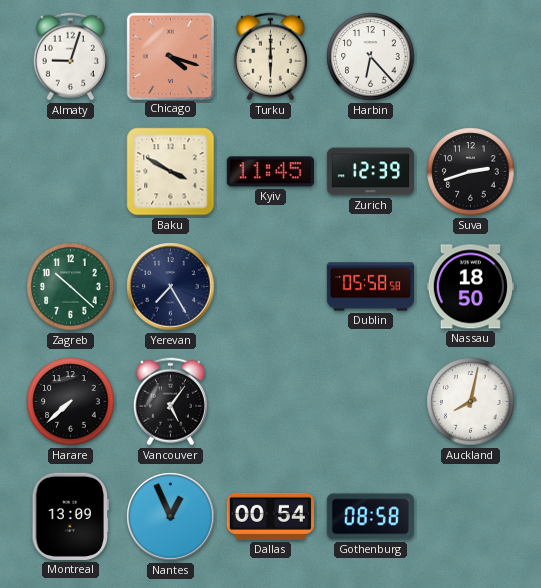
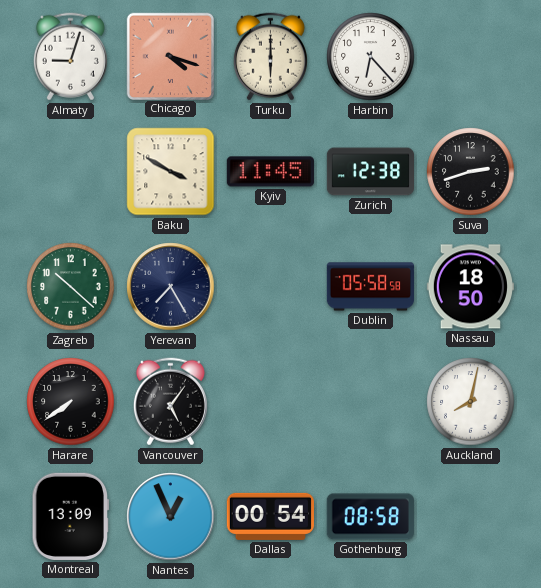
Zurich: 12:39 -> 12:38
Harare: 7:38 -> 7:39
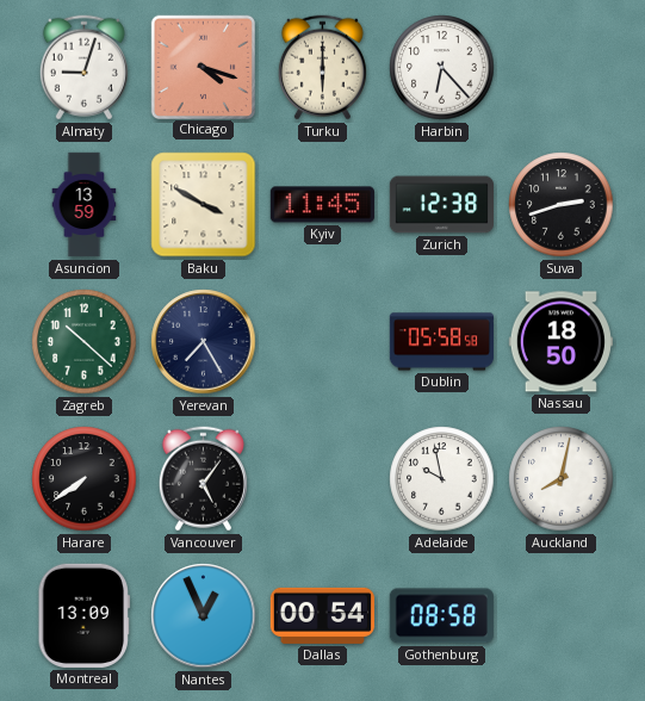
Asuncion: none -> 13:59
Adelaide: none -> 9:58
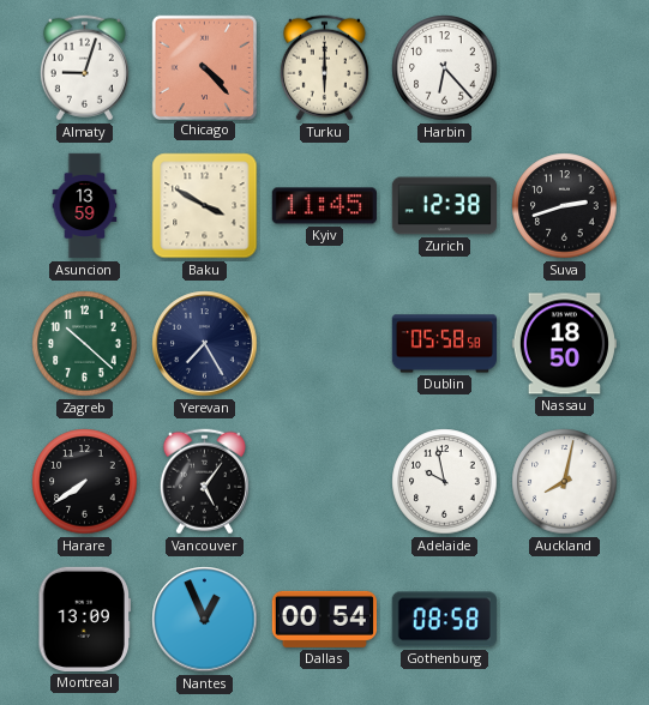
Chicago: 4:18 -> 4:23
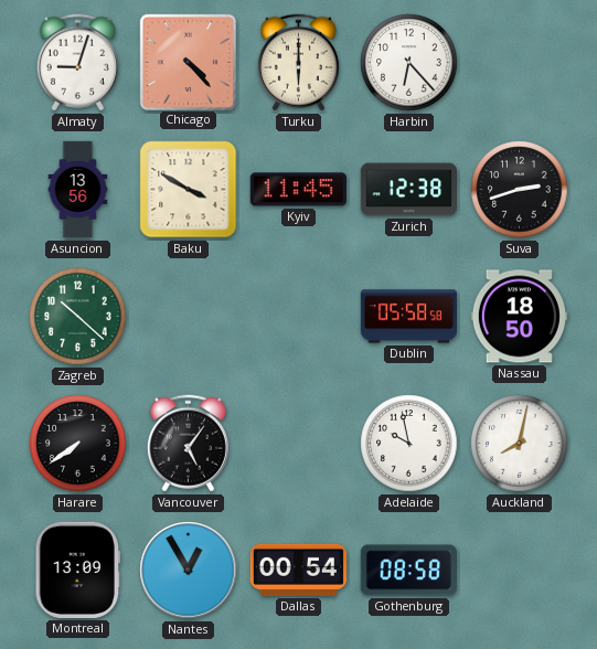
Asuncion: 13:59 -> 13:56
Yerevan: 7:25 -> none
Nantes: 12:56 -> 12:55
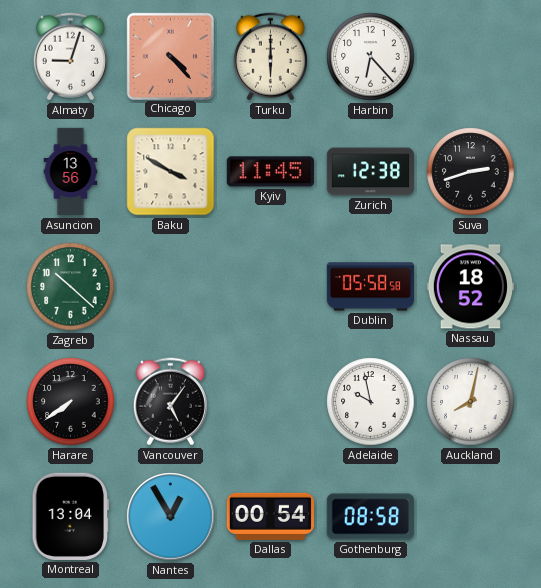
Nassau: 18:50 -> 18:52
Montreal: 13:09 -> 13:04
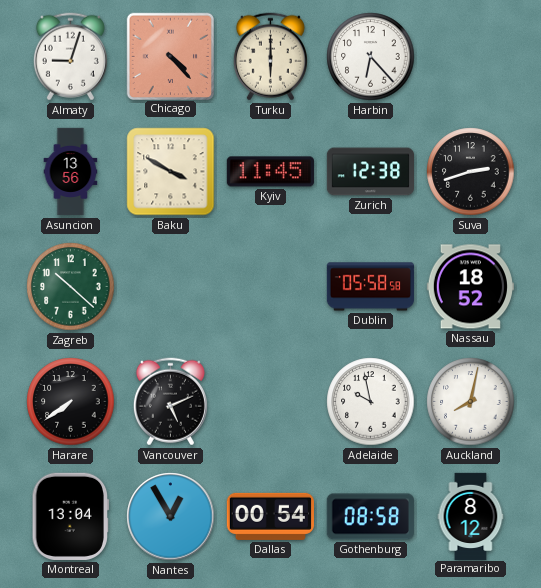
Vancouver: 5:06 -> 5:11
Paramaribo: none -> 8:12
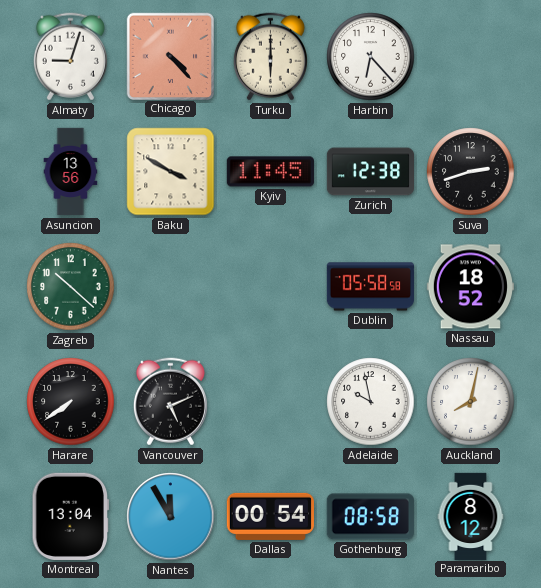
Nantes: 12:55 -> 11:55
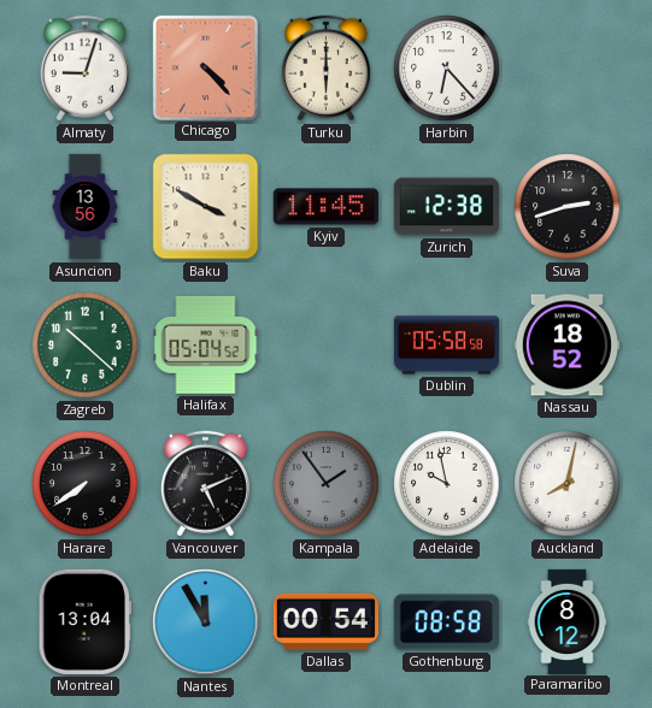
Halifax: none -> 05:04
Kampala: none -> 1:54
